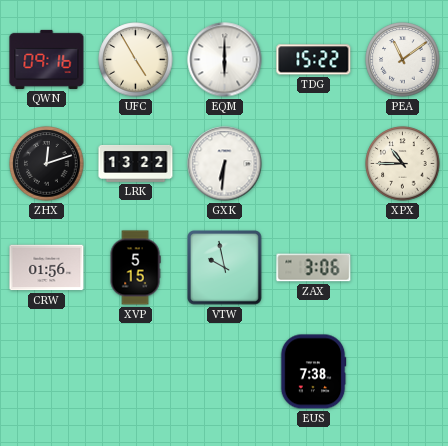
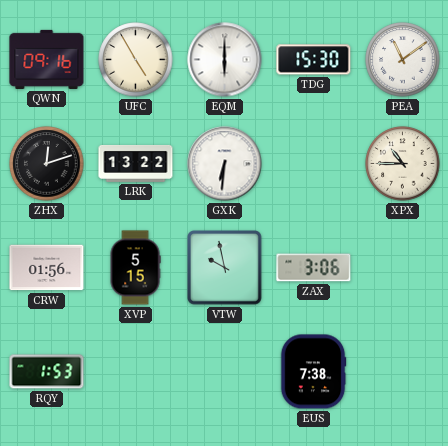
TDG: 15:22 -> 15:30
RQY: none -> 1:53
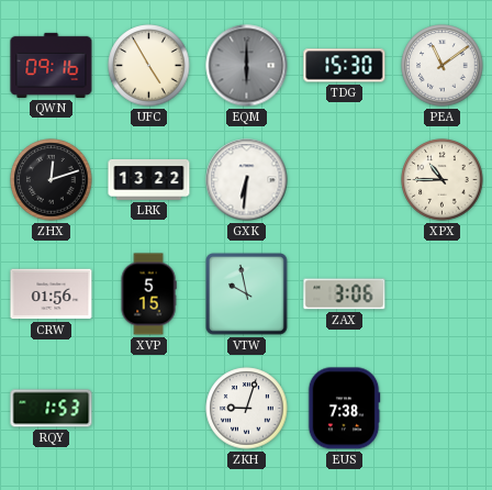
EQM dial: white -> grey
ZKH: none -> 9:03
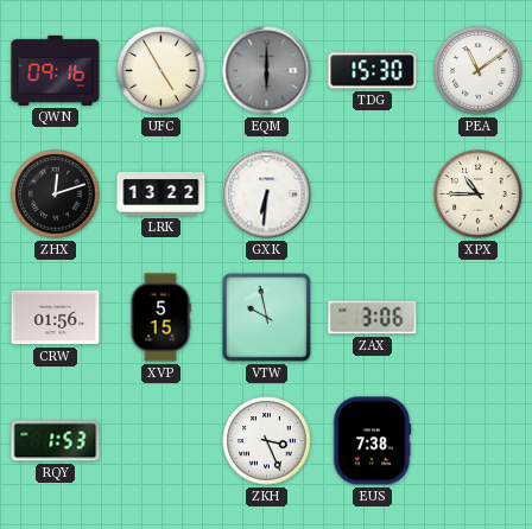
ZKH: 9:03 -> 3:26
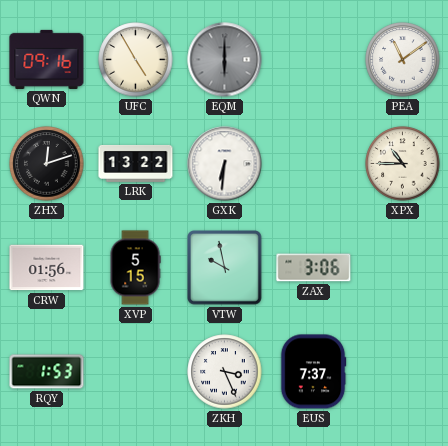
TDG: 15:30 -> none
EUS: 7:38 -> 7:37
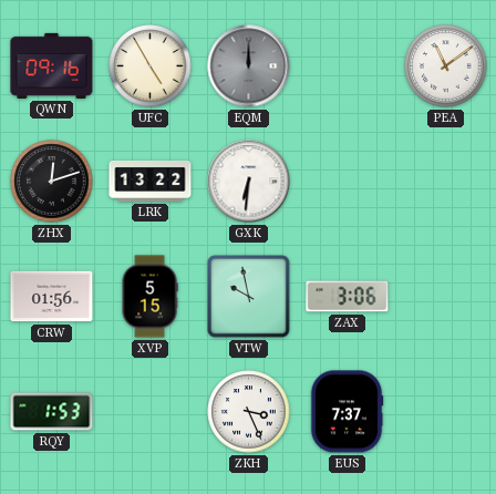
EQM: 6:00 -> 12:00
XPX: 10:45 -> none
